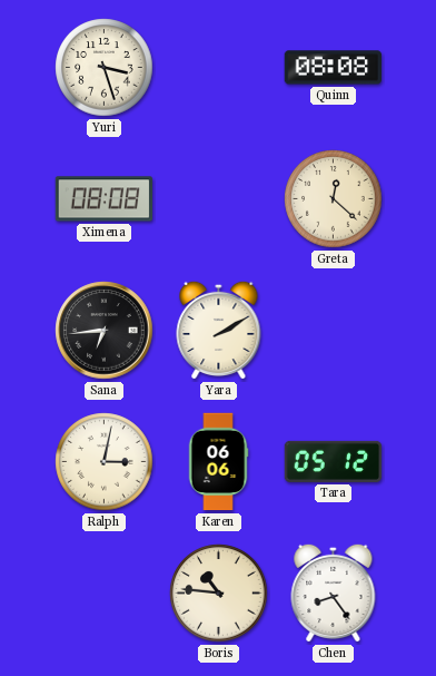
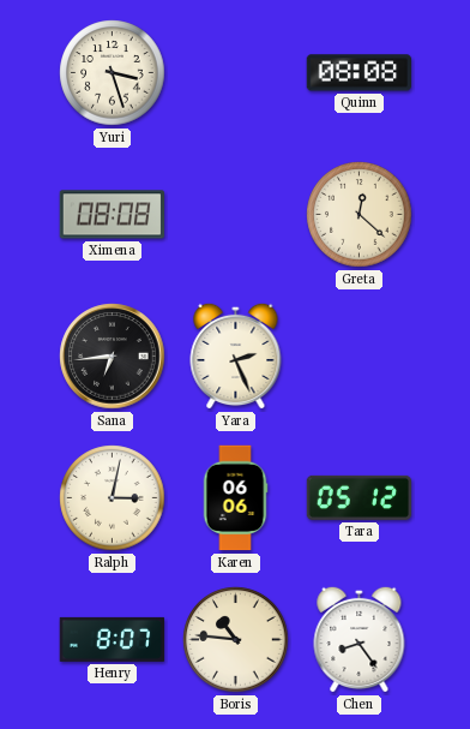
Yara: 2:10 -> 2:26
Henry: none -> 8:07
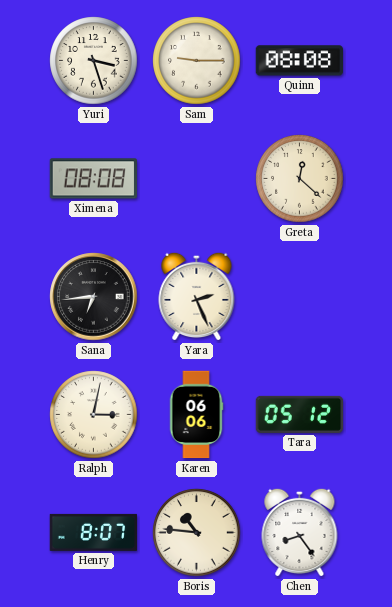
Sam: none -> 9:15
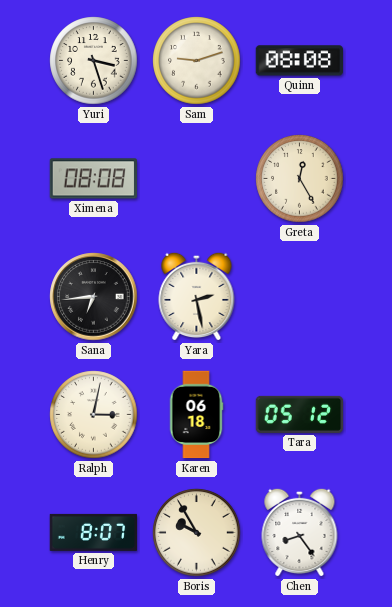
Sam: 9:15 -> 9:12
Greta: 12:22 -> 12:25
Yara: 2:26 -> 2:28
Karen: 06:06 -> 06:18
Boris: 10:46 -> 9:55
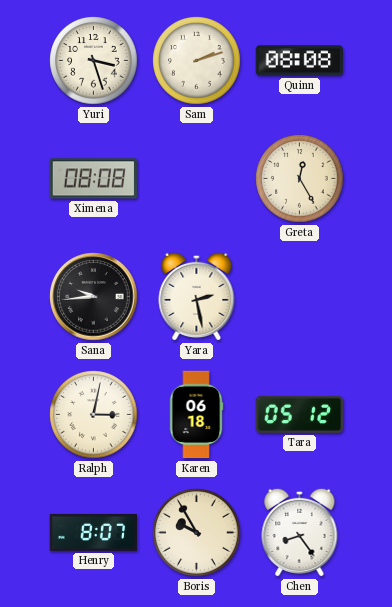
Sam: 9:12 -> 2:12
Sana: 6:44 -> 9:44
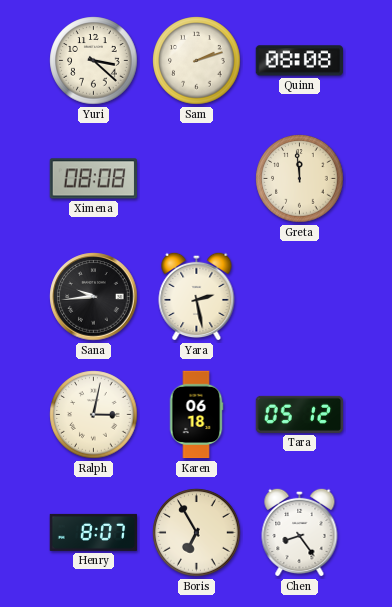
Yuri: 3:27 -> 3:22
Greta: 12:25 -> 11:59
Boris: 9:55 -> 6:55
